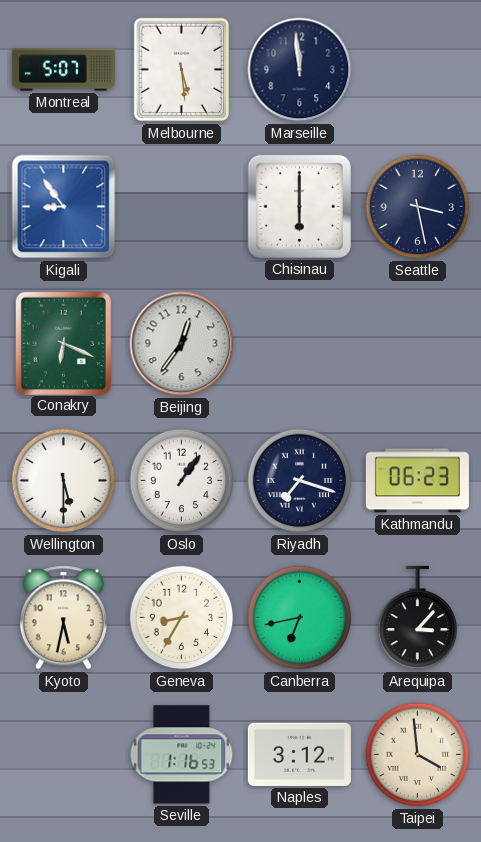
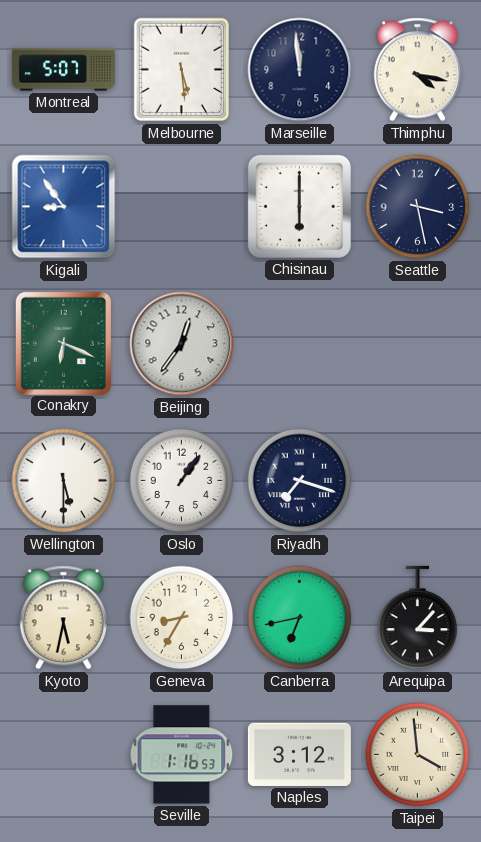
Thimphu: none -> 4:17
Kathmandu: 06:23 -> none
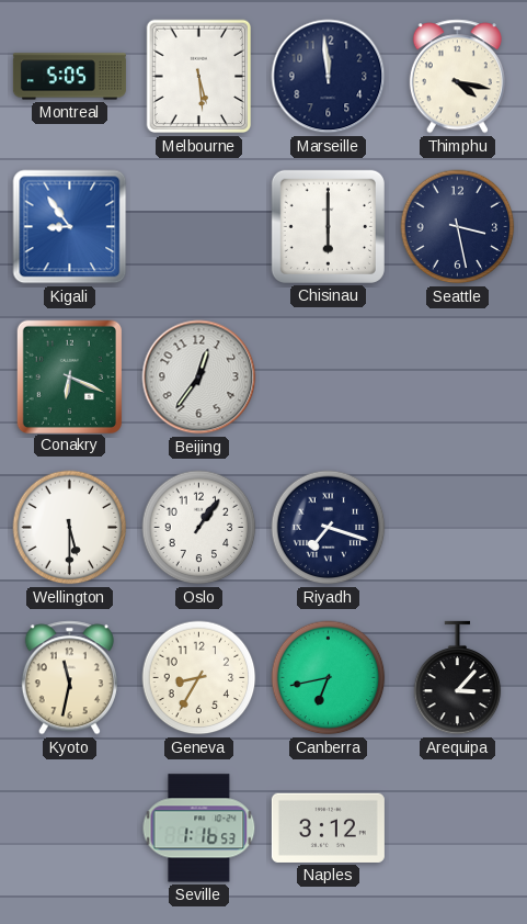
Montreal: 5:07 -> 5:05
Kyoto: 5:32 -> 11:32
Taipei: 3:59 -> none
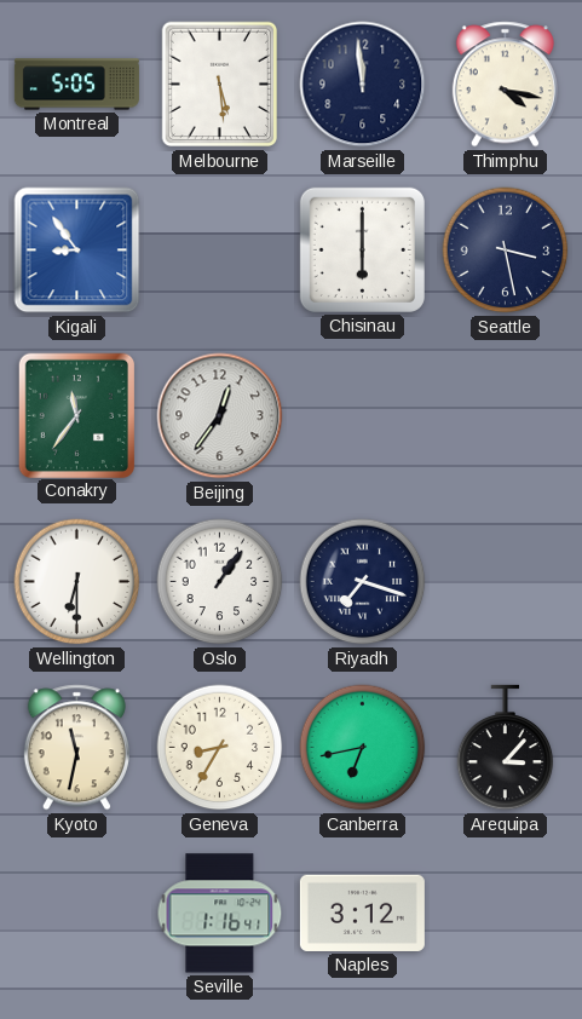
Conakry: 6:19 -> 11:36
Wellington: 5:30 -> 6:30
Seville: 1:16:53 -> 1:16:41
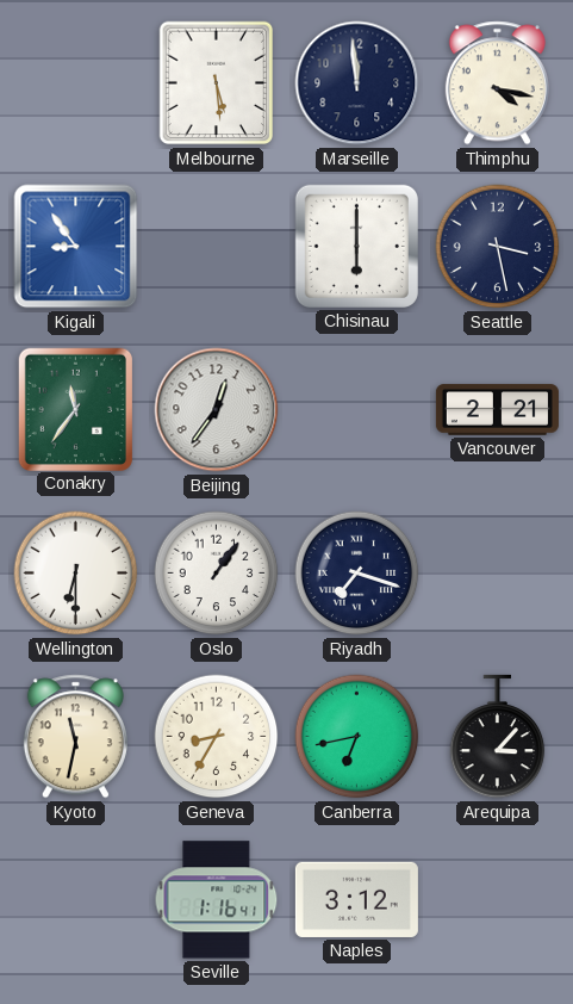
Montreal: 5:05 -> none
Vancouver: none -> 2:21
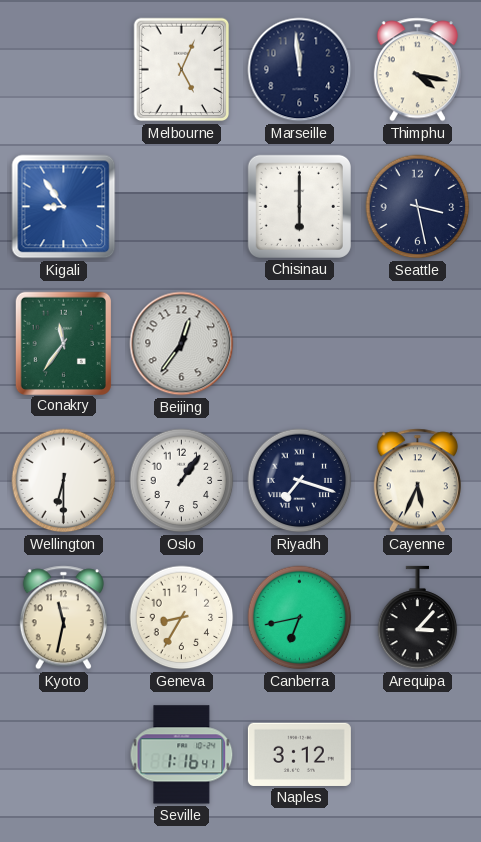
Melbourne: 5:29 -> 5:04
Vancouver: 2:21 -> none
Cayenne: none -> 5:34
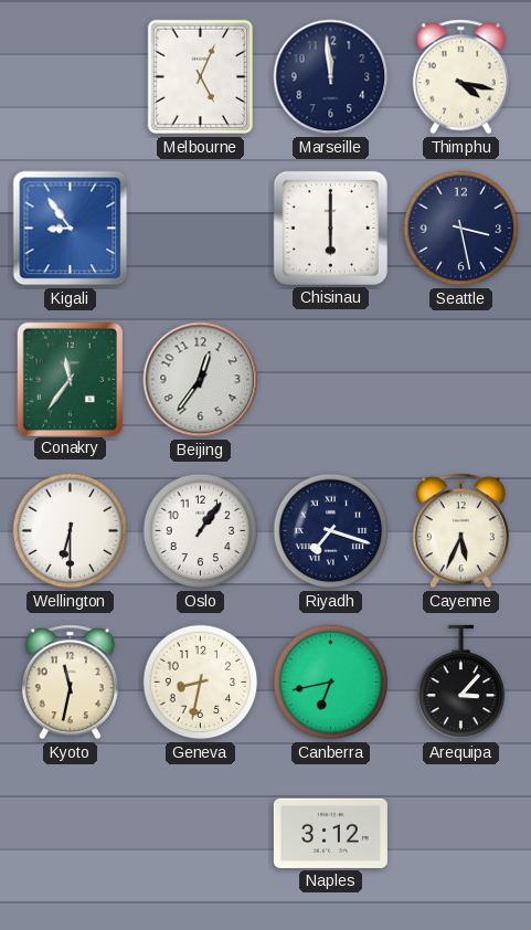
Geneva: 8:35 -> 8:32
Seville: 1:16 -> none
